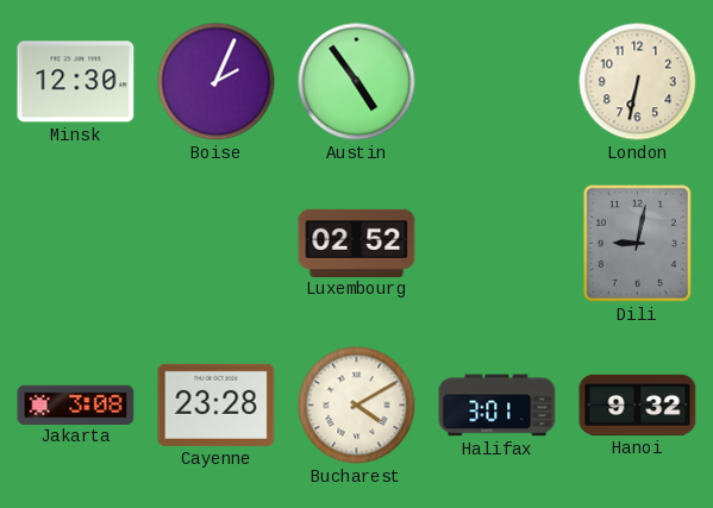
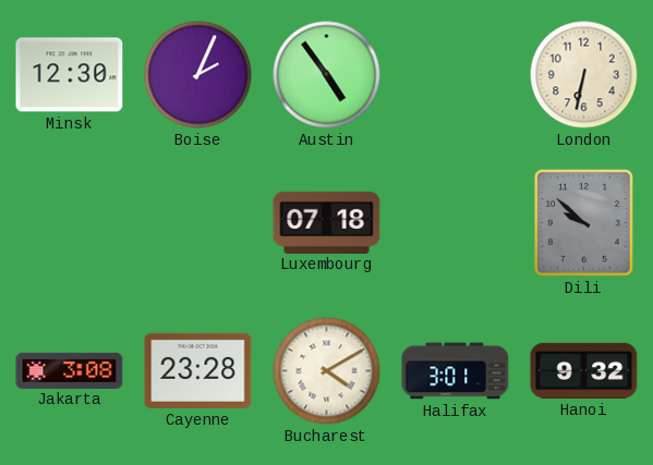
Luxembourg: 02:52 -> 07:18
Dili: 9:02 -> 9:52
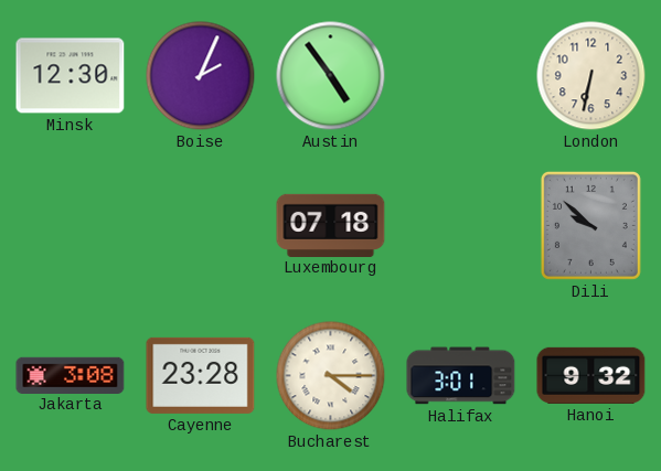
Bucharest: 4:10 -> 4:15
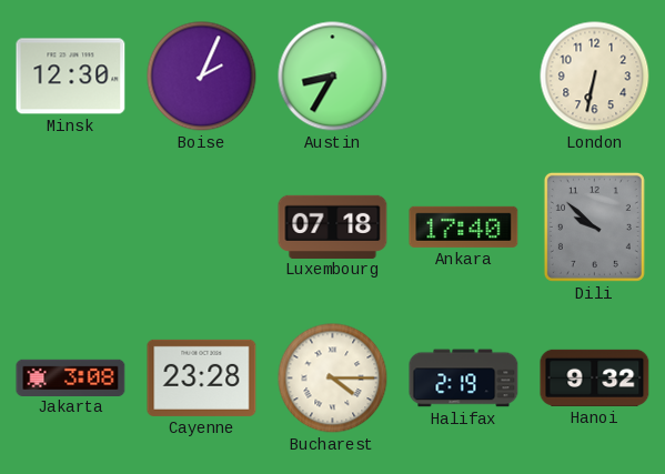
Austin: 4:54 -> 8:35
Ankara: none -> 17:40
Halifax: 3:01 -> 2:19
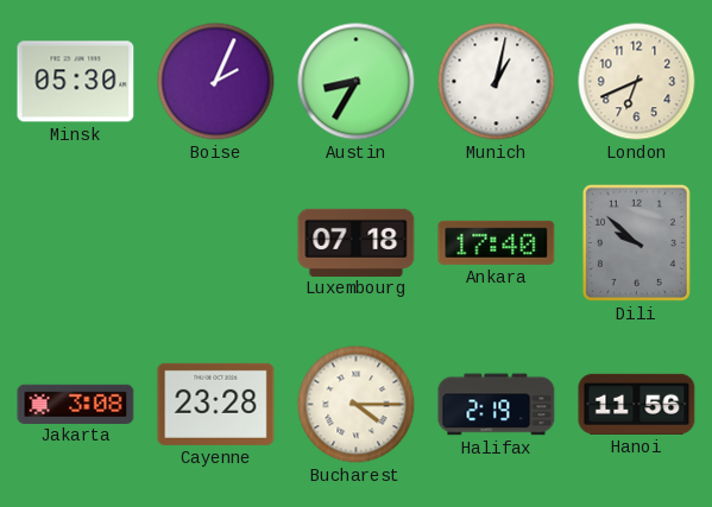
Minsk: 12:30 -> 05:30
Munich: none -> 1:02
London: 6:32 -> 6:41
Hanoi: 9:32 -> 11:56
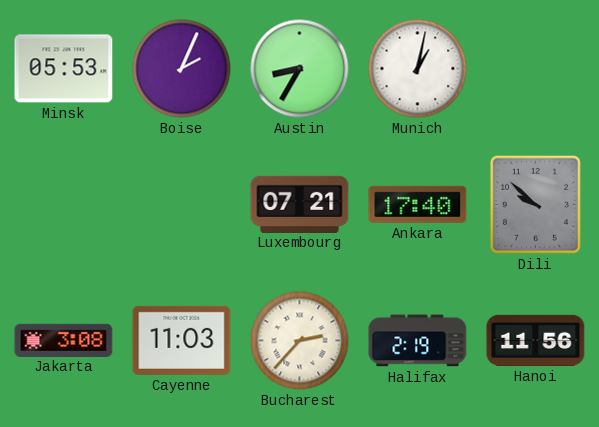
Minsk: 05:30 -> 05:53
London: 6:41 -> none
Luxembourg: 07:18 -> 07:21
Cayenne: 23:28 -> 11:03
Bucharest: 4:15 -> 2:37
